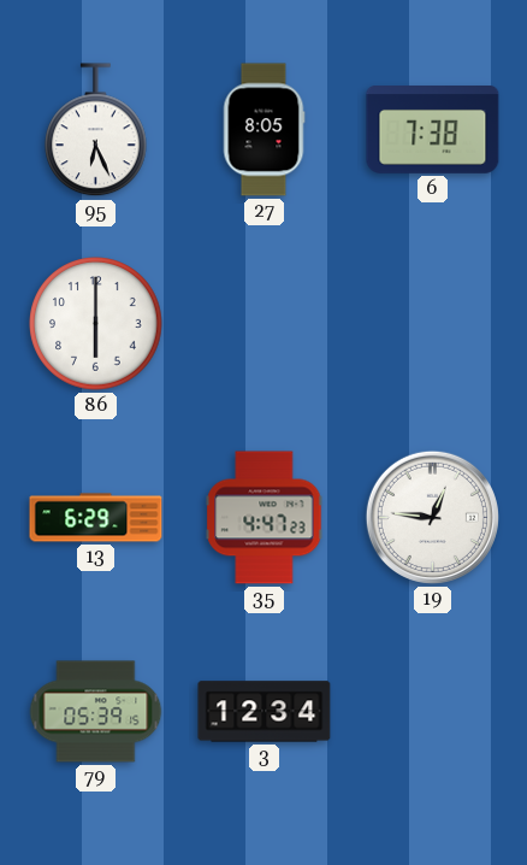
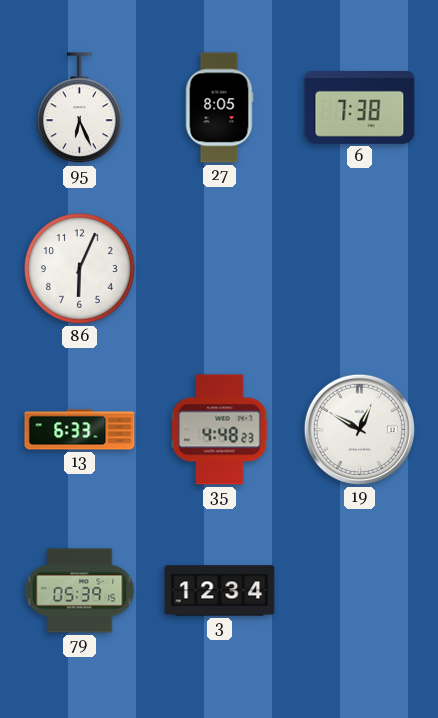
86: 6:00 -> 6:04
13: 6:29 -> 6:33
35: 4:47 -> 4:48
19: 12:46 -> 12:50
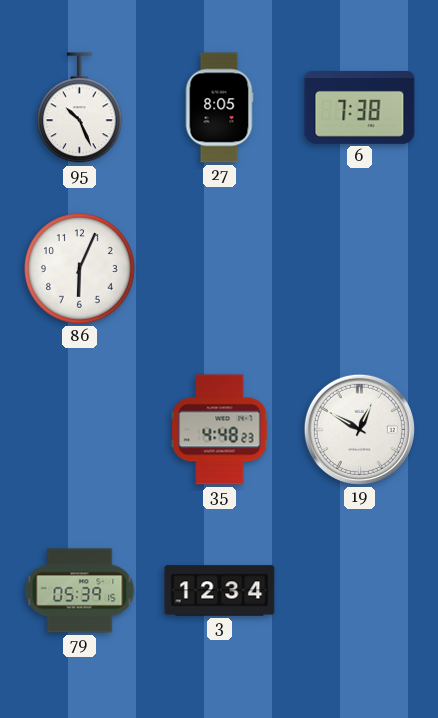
95: 6:26 -> 10:26
13: 6:33 -> none
